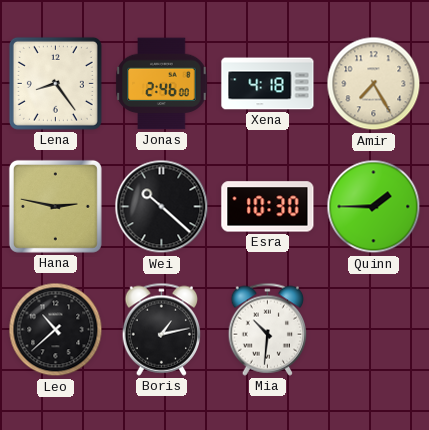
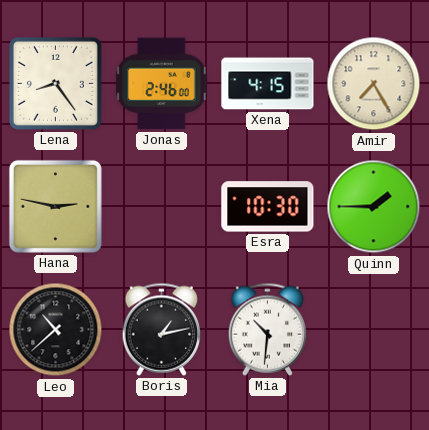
Xena: 4:18 -> 4:15
Wei: 10:22 -> none
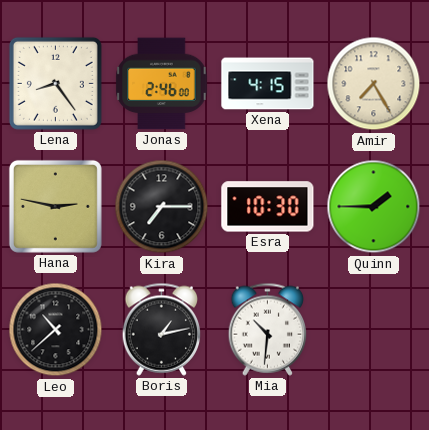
Kira: none -> 7:15
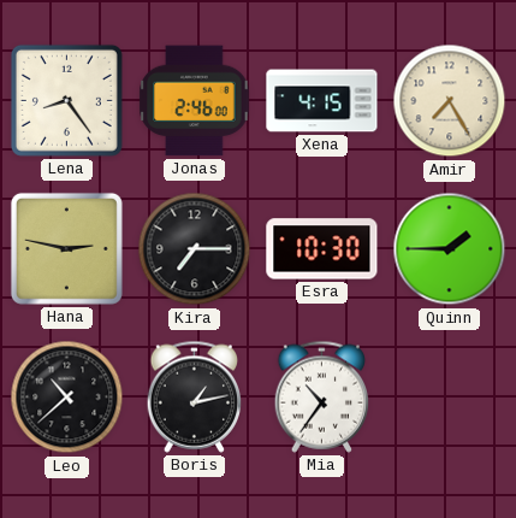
Mia: 10:31 -> 10:36
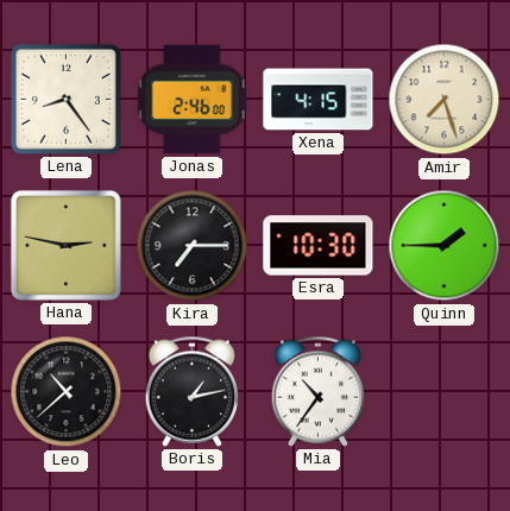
Amir: 7:25 -> 7:27
